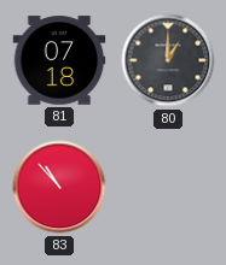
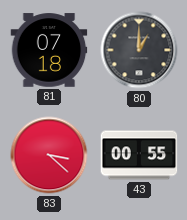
83: 10:53 -> 3:22
43: none -> 00:55
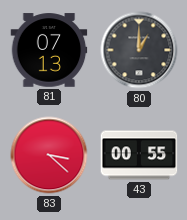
81: 07:18 -> 07:13
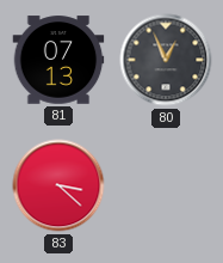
80: 1:00 -> 12:56
43: 00:55 -> none
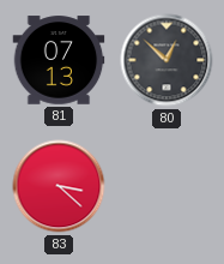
80: 12:56 -> 12:52
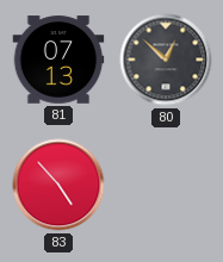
83: 3:22 -> 4:53
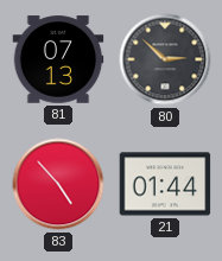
80: 12:52 -> 2:52
21: none -> 01:44
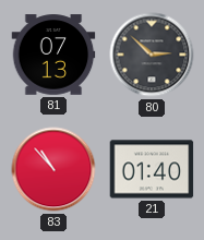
83: 4:53 -> 10:53
21: 01:44 -> 01:40
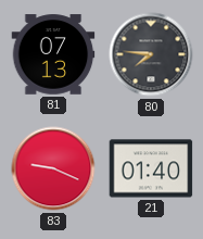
80: 2:52 -> 7:46
83: 10:53 -> 9:19
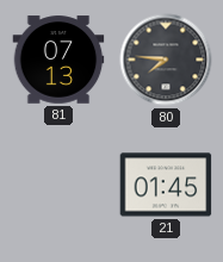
83: 9:19 -> none
21: 01:40 -> 01:45
